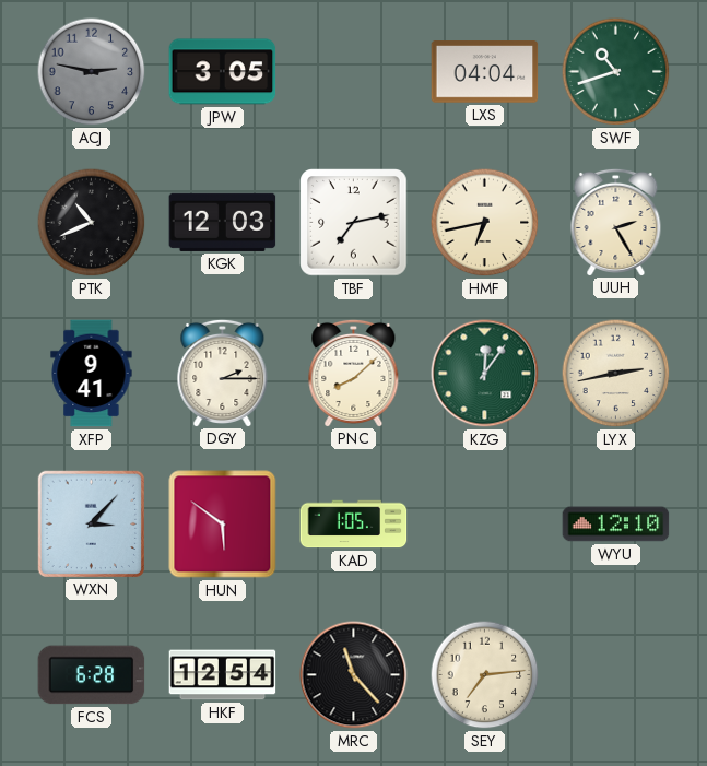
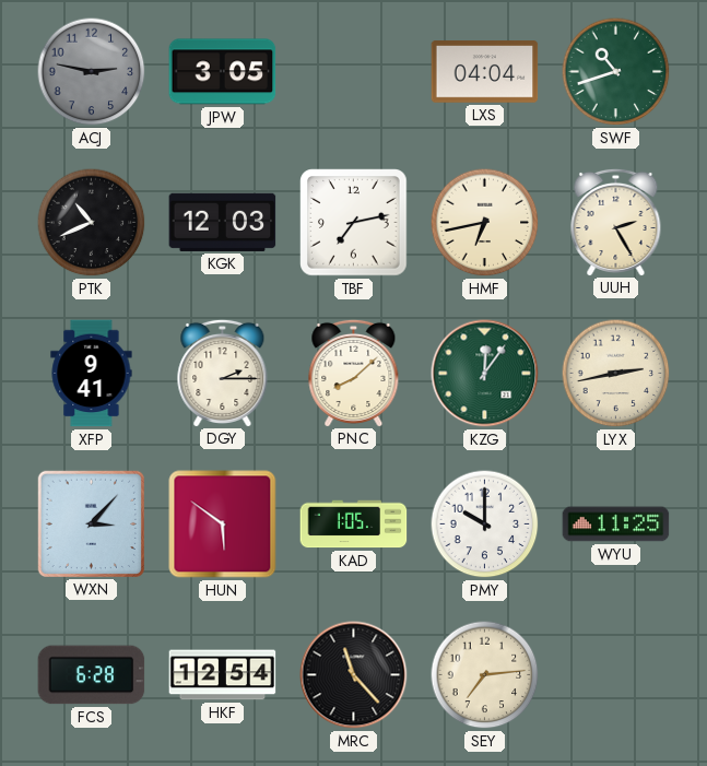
PMY: none -> 10:00
WYU: 12:10 -> 11:25
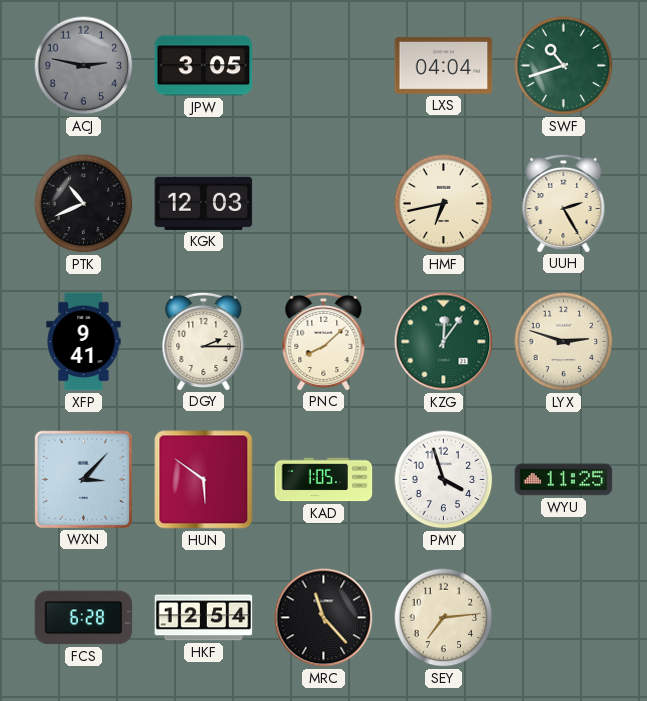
TBF: 7:13 -> none
LYX: 2:43 -> 2:48
PMY: 10:00 -> 3:57
